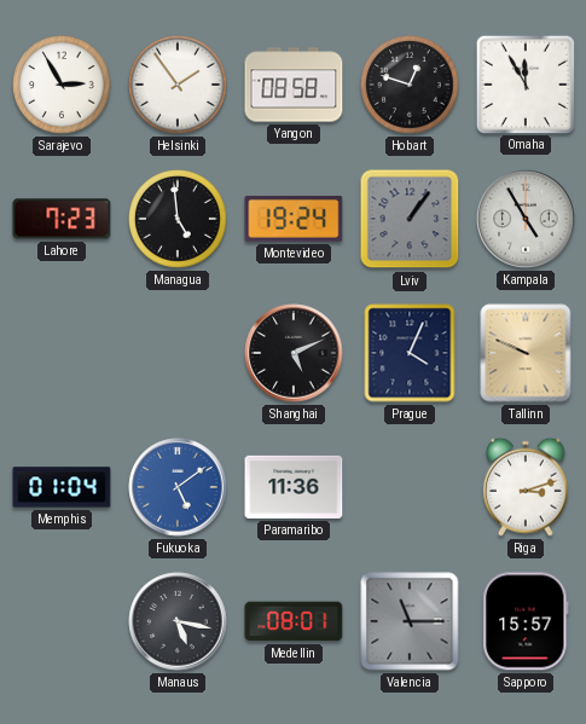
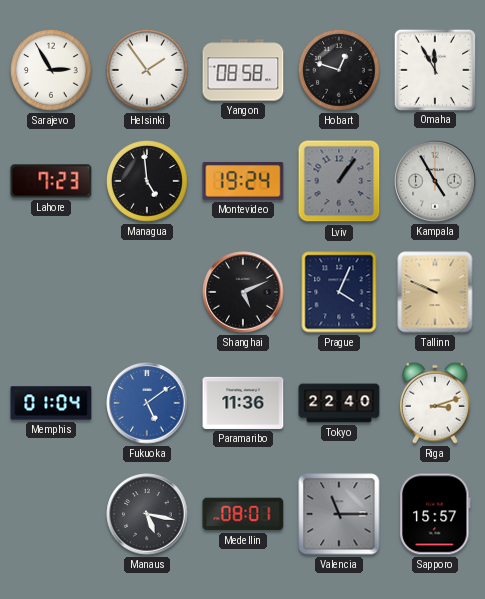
Tokyo: none -> 22:40
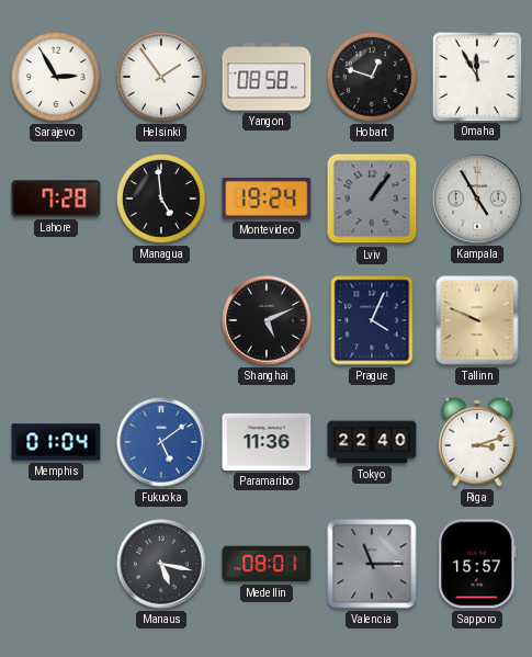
Lahore: 7:23 -> 7:28
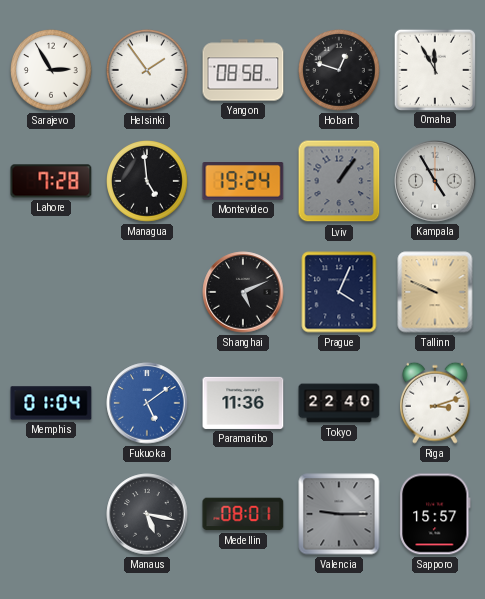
Valencia: 11:15 -> 9:15
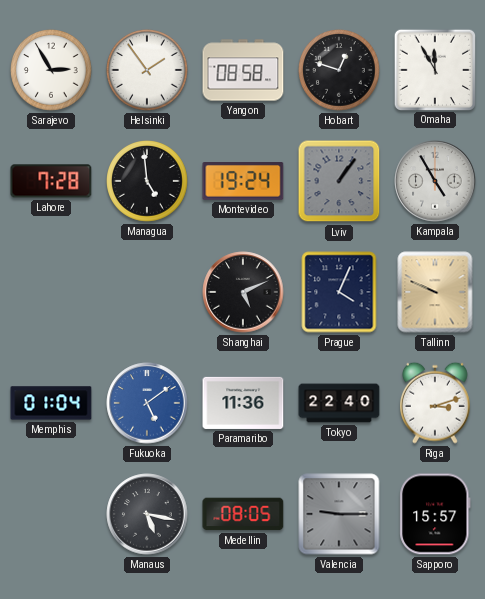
Medellin: 08:01 -> 08:05
